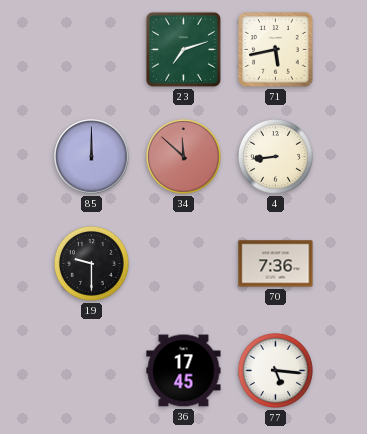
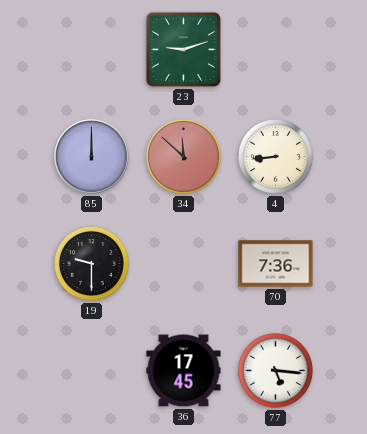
23: 7:12 -> 9:12
71: 5:43 -> none
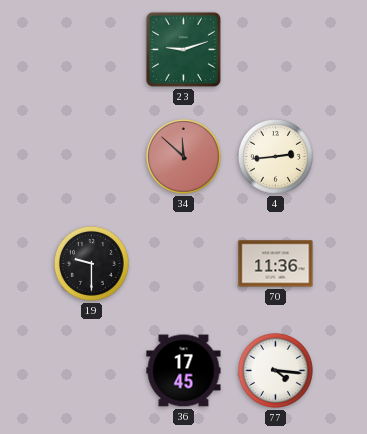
85: 12:00 -> none
4: 8:44 -> 2:44
70: 7:36 -> 11:36
77: 5:16 -> 4:16
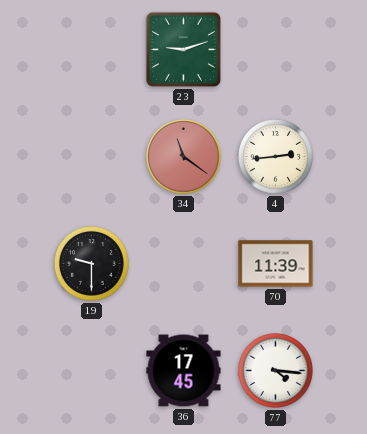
34: 11:52 -> 11:21
70: 11:36 -> 11:39
